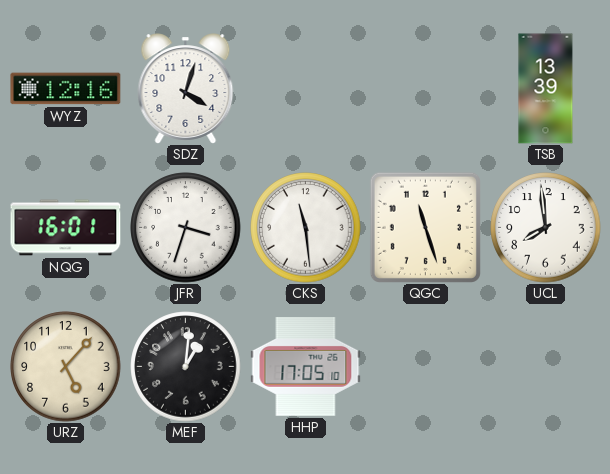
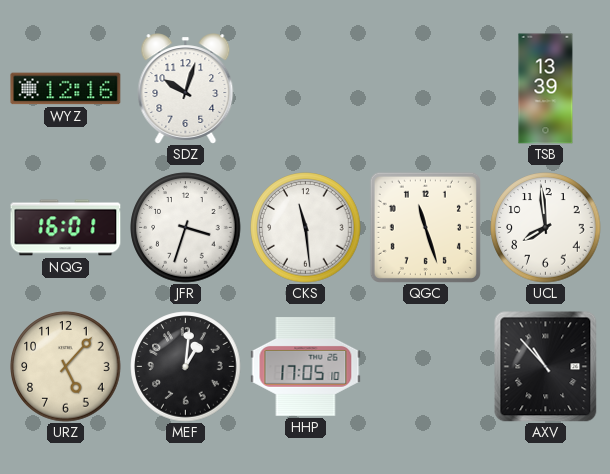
SDZ: 4:03 -> 10:03
AXV: none -> 10:53
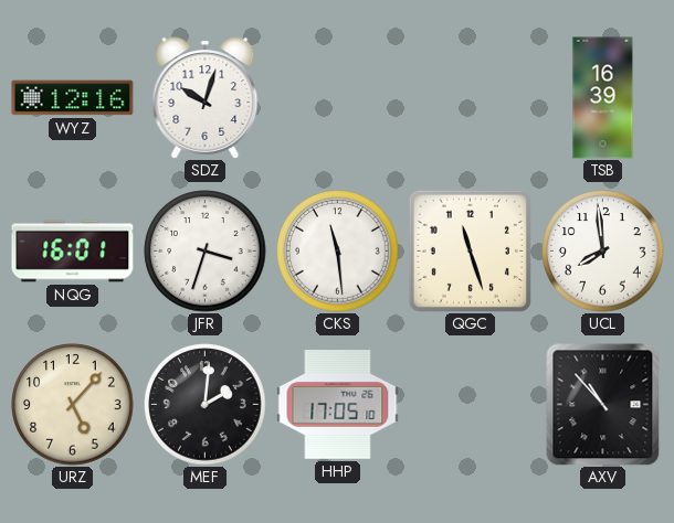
TSB: 13:39 -> 16:39
MEF: 1:01 -> 2:01
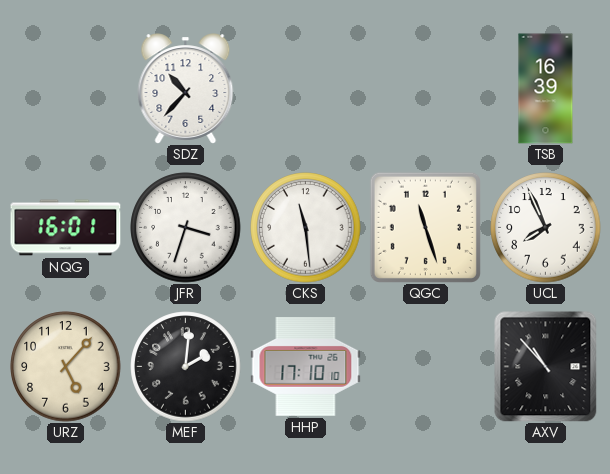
WYZ: 12:16 -> none
SDZ: 10:03 -> 10:37
UCL: 7:59 -> 7:56
HHP: 17:05 -> 17:10
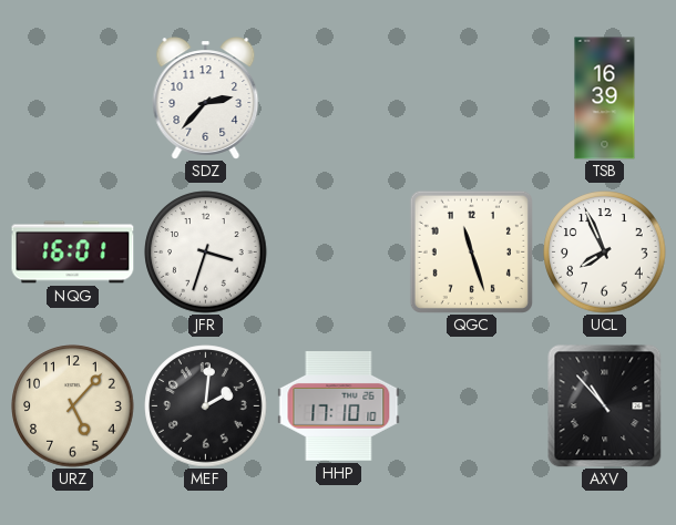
SDZ: 10:37 -> 2:37
CKS: 11:29 -> none
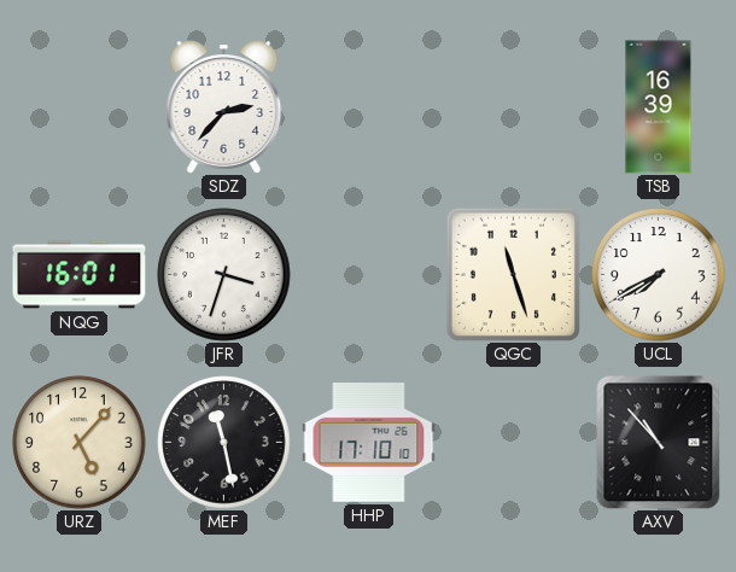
UCL: 7:56 -> 7:40
MEF: 2:01 -> 11:28
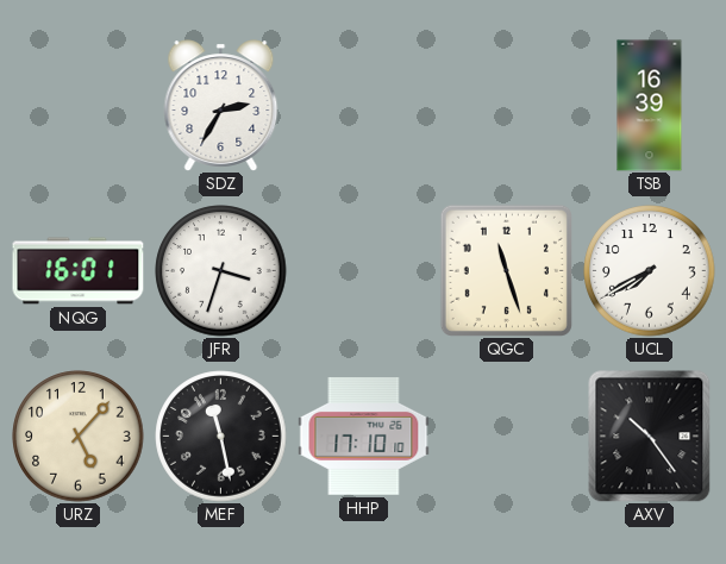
SDZ: 2:37 -> 2:35
AXV: 10:53 -> 10:24
